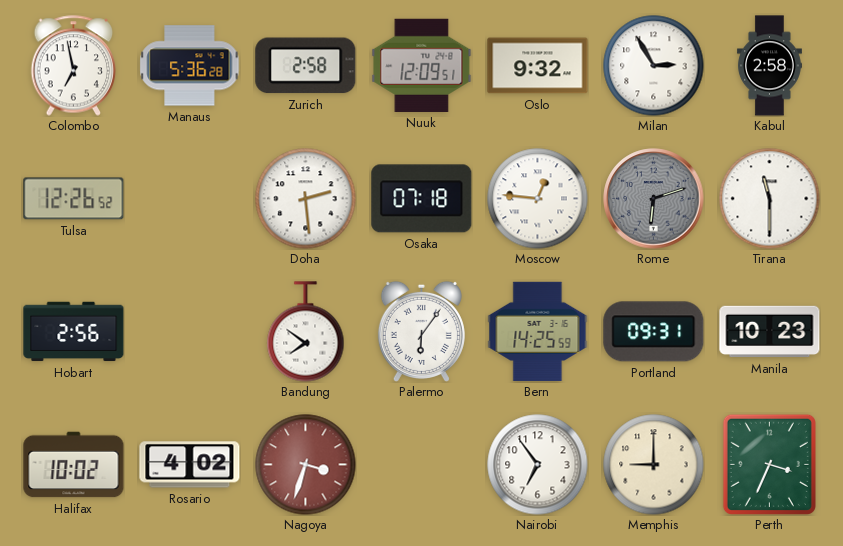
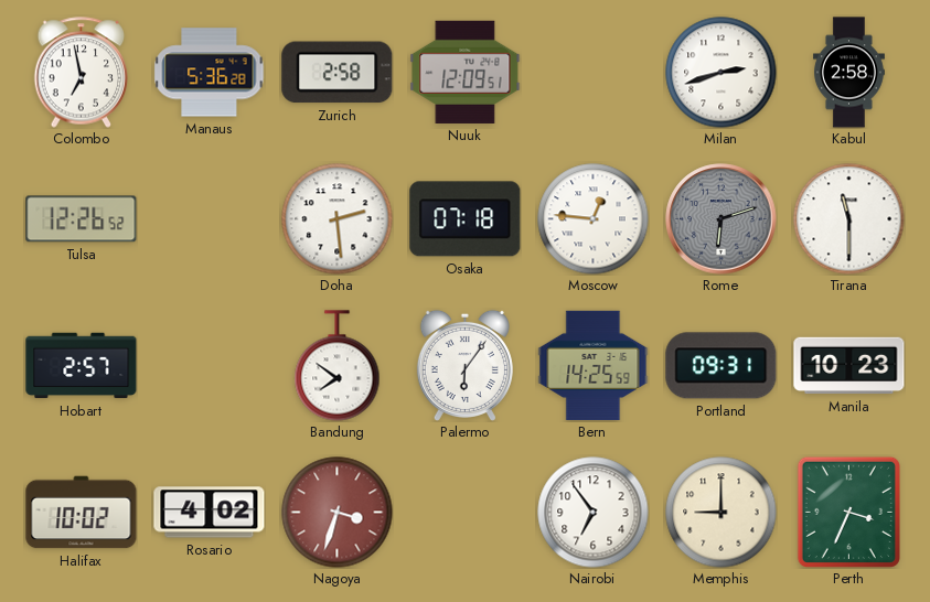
Oslo: 9:32 -> none
Milan: 2:55 -> 2:42
Hobart: 2:56 -> 2:57
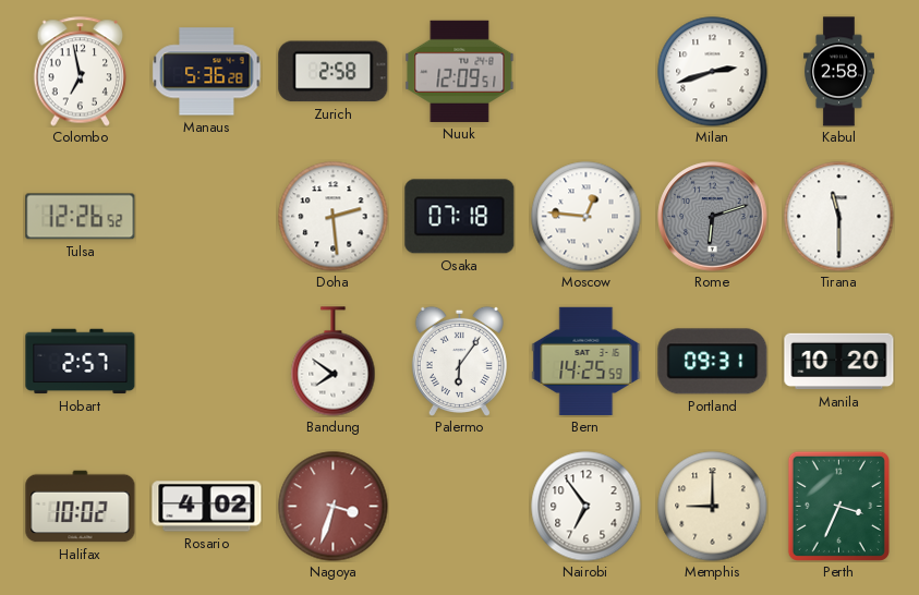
Manila: 10:23 -> 10:20
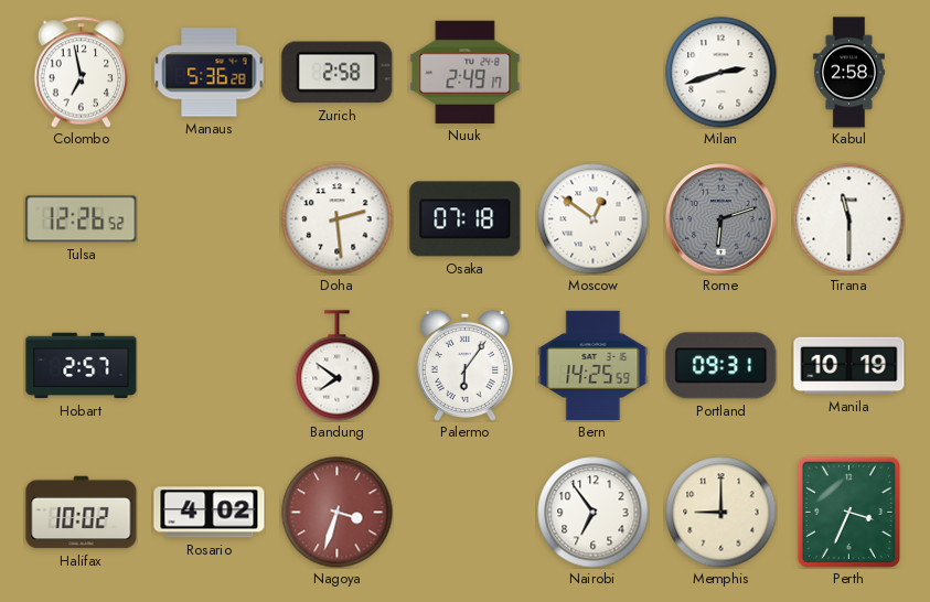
Nuuk: 12:09 -> 2:49
Moscow: 12:46 -> 12:51
Manila: 10:20 -> 10:19
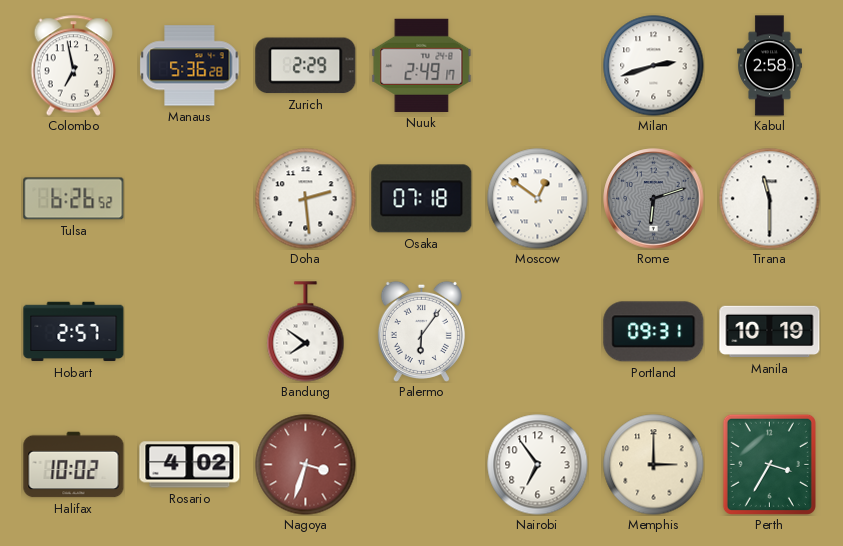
Zurich: 2:58 -> 2:29
Tulsa: 12:26 -> 6:26
Bern: 14:25 -> none
Memphis: 9:00 -> 3:00
Perth: 3:34 -> 3:35
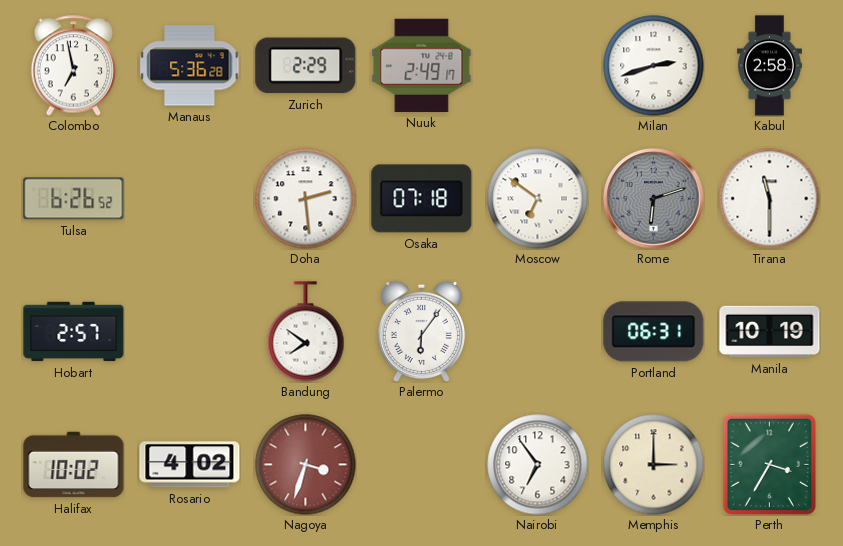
Moscow: 12:51 -> 6:51
Portland: 09:31 -> 06:31
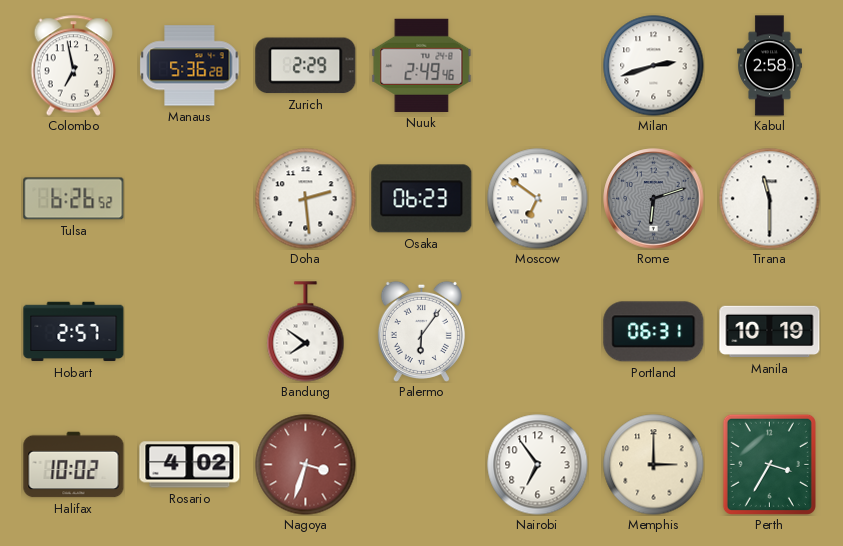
Nuuk: 2:49:17 -> 2:49:46
Osaka: 07:18 -> 06:23
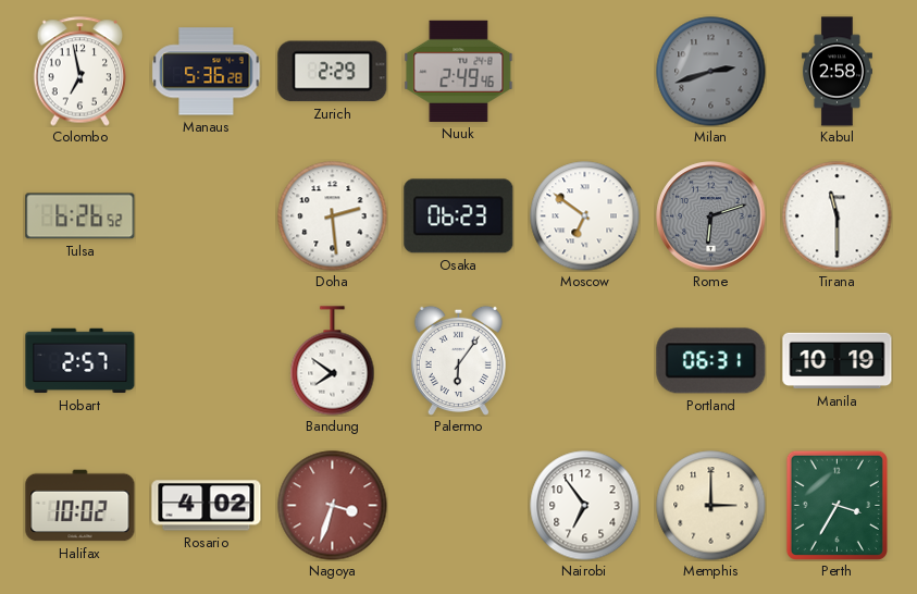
Milan dial: white -> grey
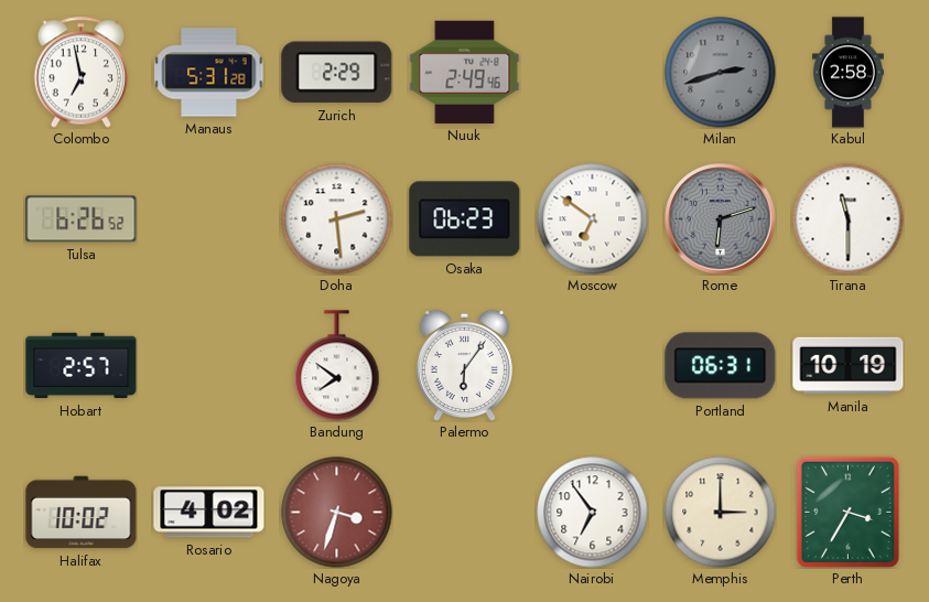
Manaus: 5:36 -> 5:31
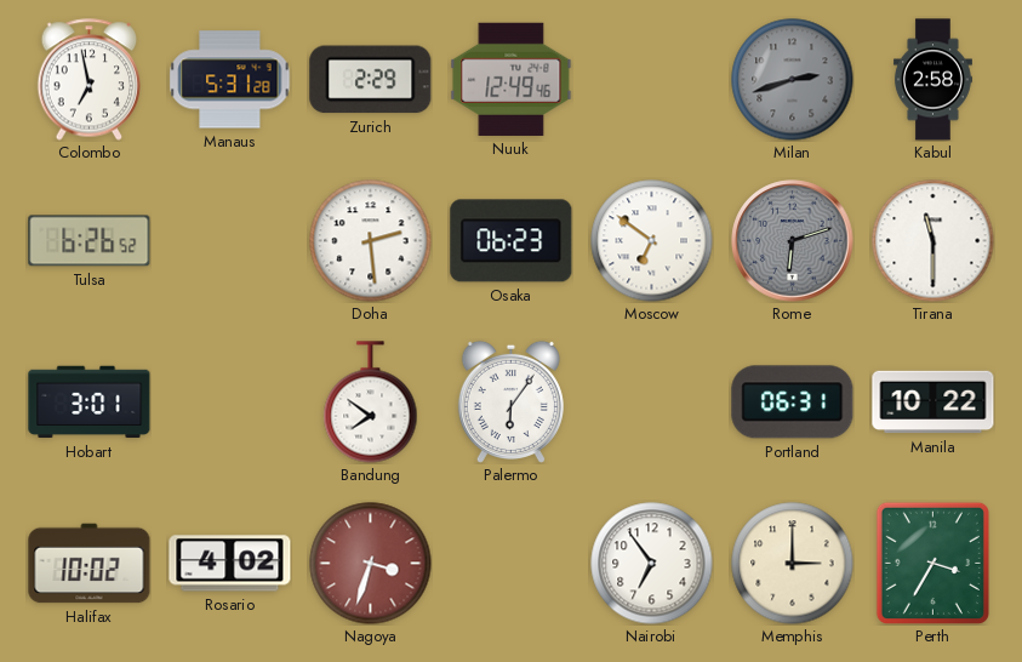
Nuuk: 2:49 -> 12:49
Hobart: 2:57 -> 3:01
Manila: 10:19 -> 10:22
